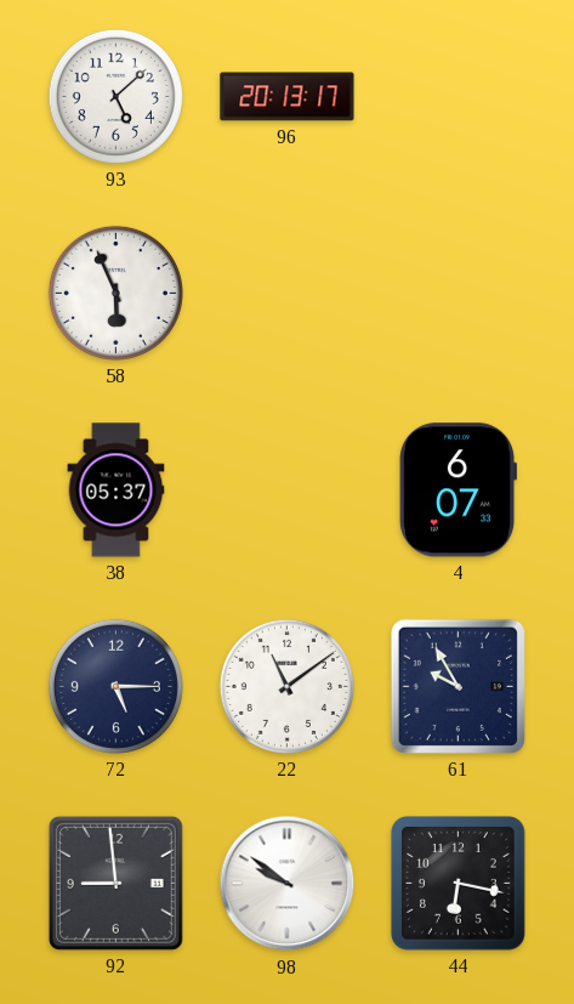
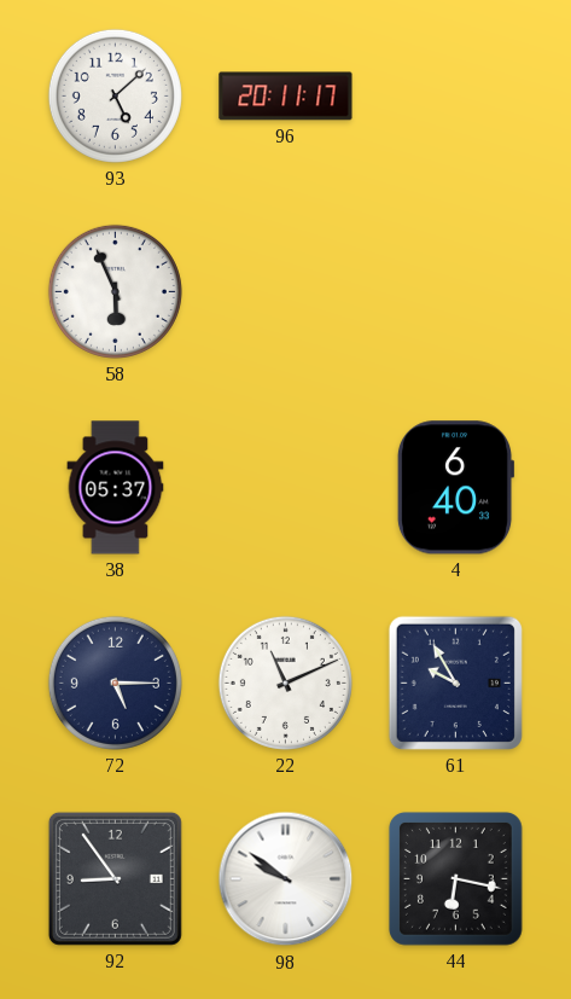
96: 20:13 -> 20:11
4: 6:07 -> 6:40
22: 11:09 -> 11:11
92: 8:59 -> 8:54
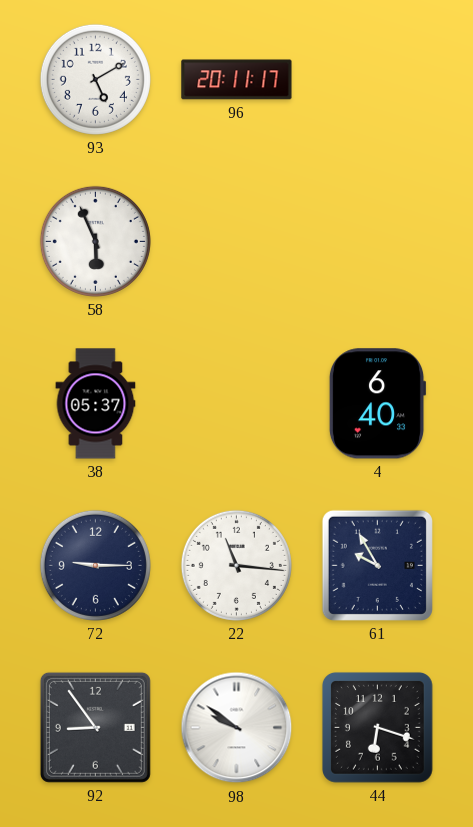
93: 5:08 -> 5:10
72: 5:15 -> 9:15
22: 11:11 -> 11:16
44: 6:17 -> 6:18
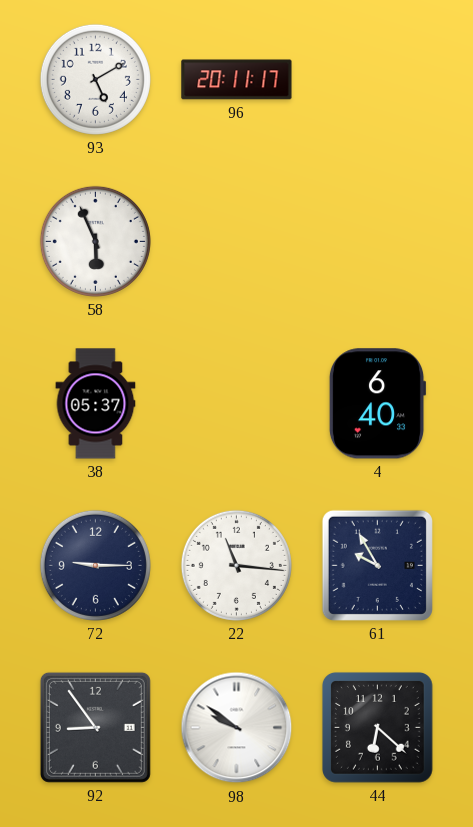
44: 6:18 -> 6:22
